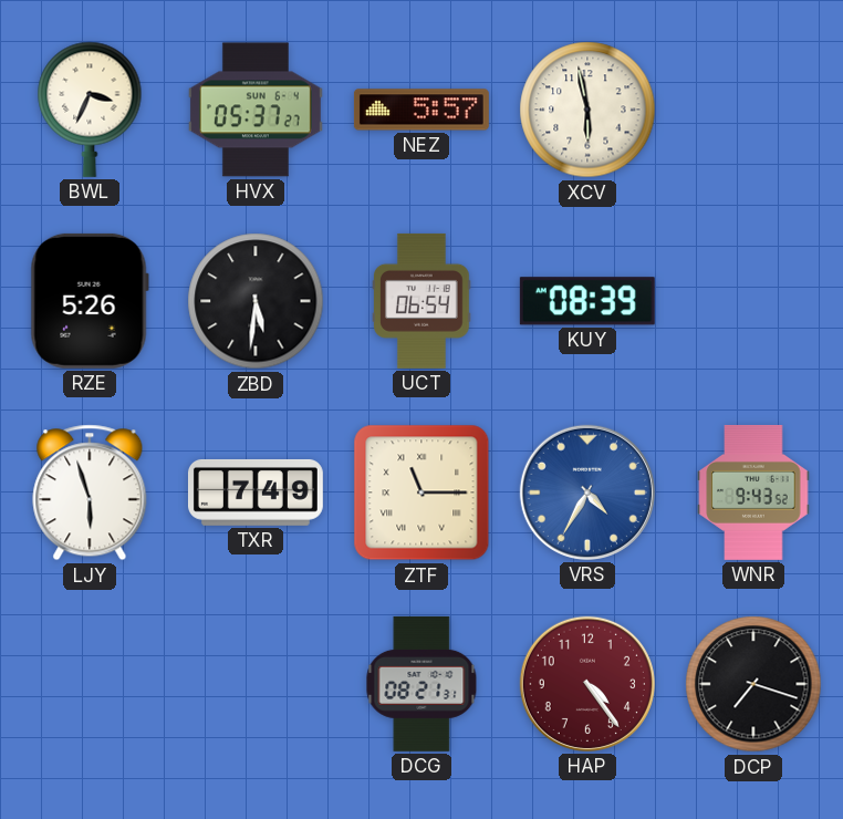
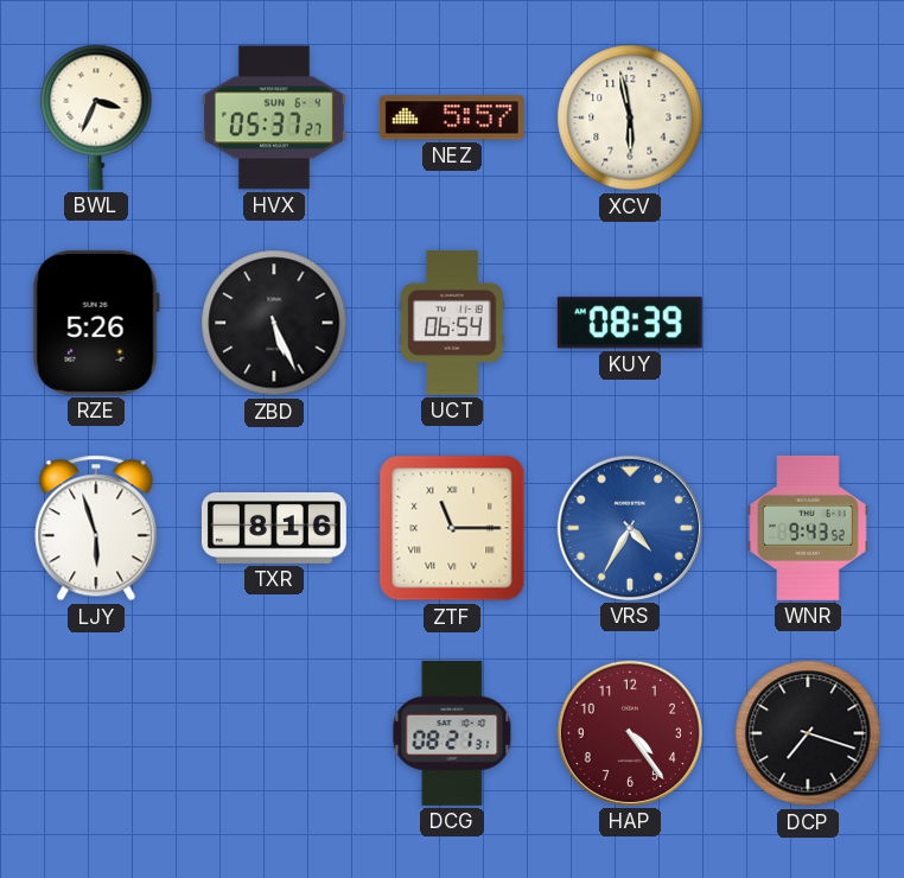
ZBD: 5:31 -> 5:26
TXR: 7:49 -> 8:16
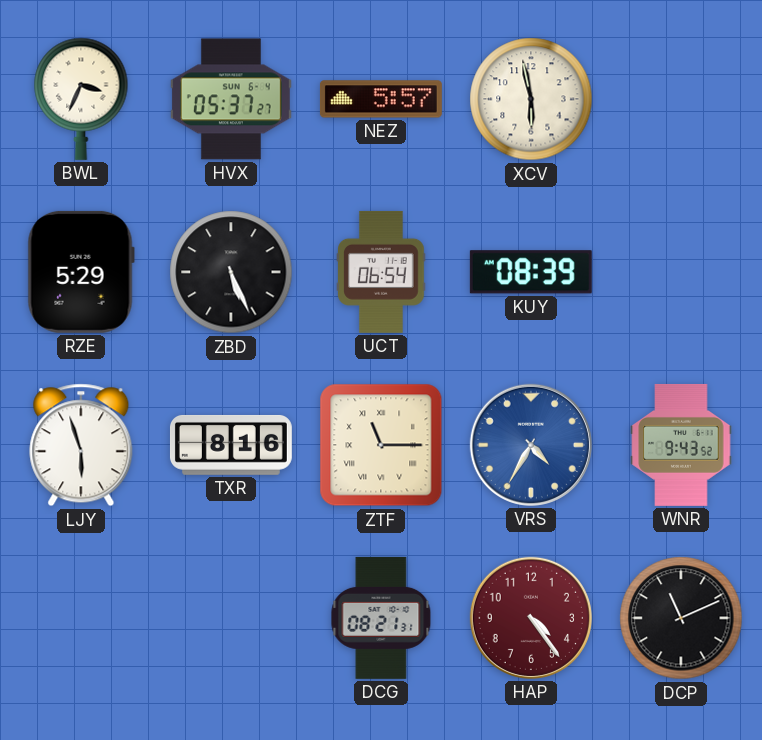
RZE: 5:26 -> 5:29
DCP: 7:18 -> 11:11
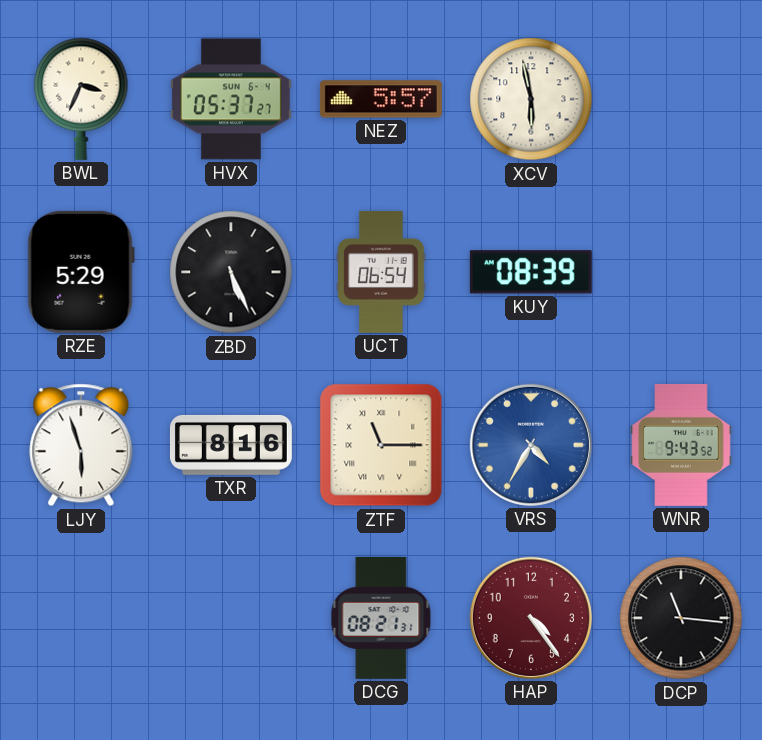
DCP: 11:11 -> 11:16
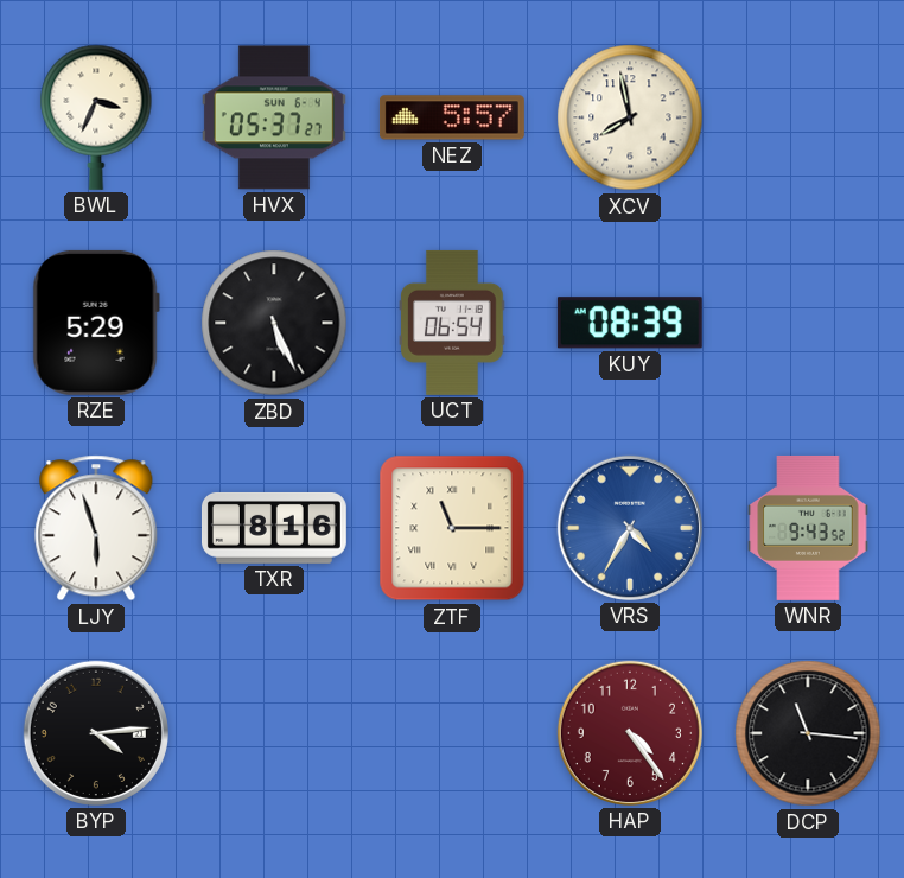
XCV: 5:58 -> 7:58
BYP: none -> 4:14
DCG: 08:21 -> none
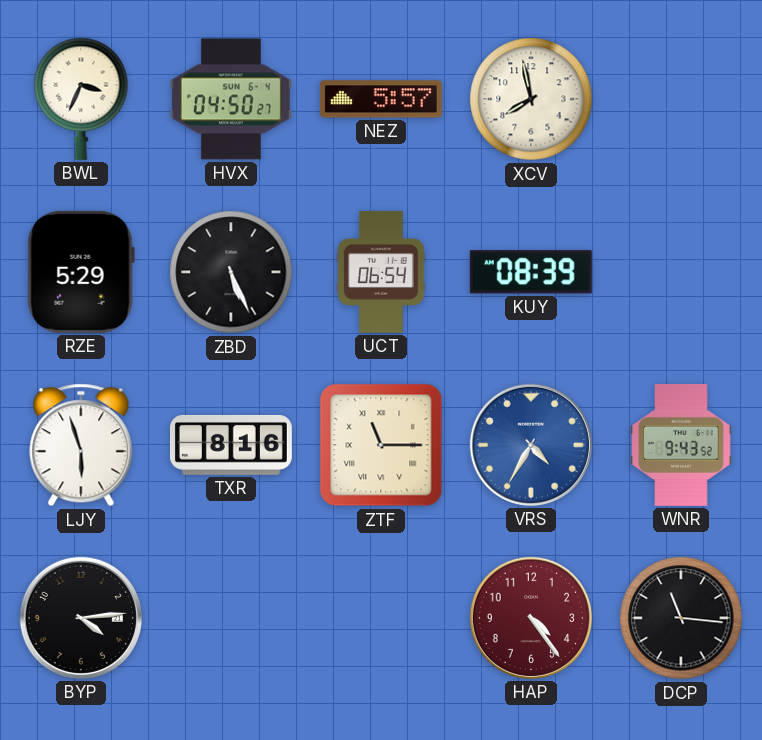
HVX: 05:37 -> 04:50
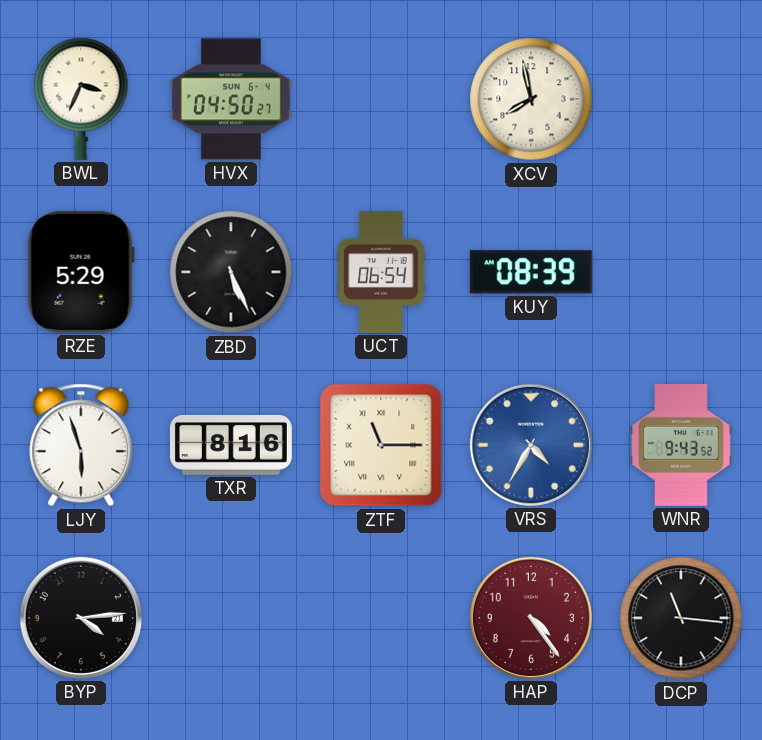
NEZ: 5:57 -> none
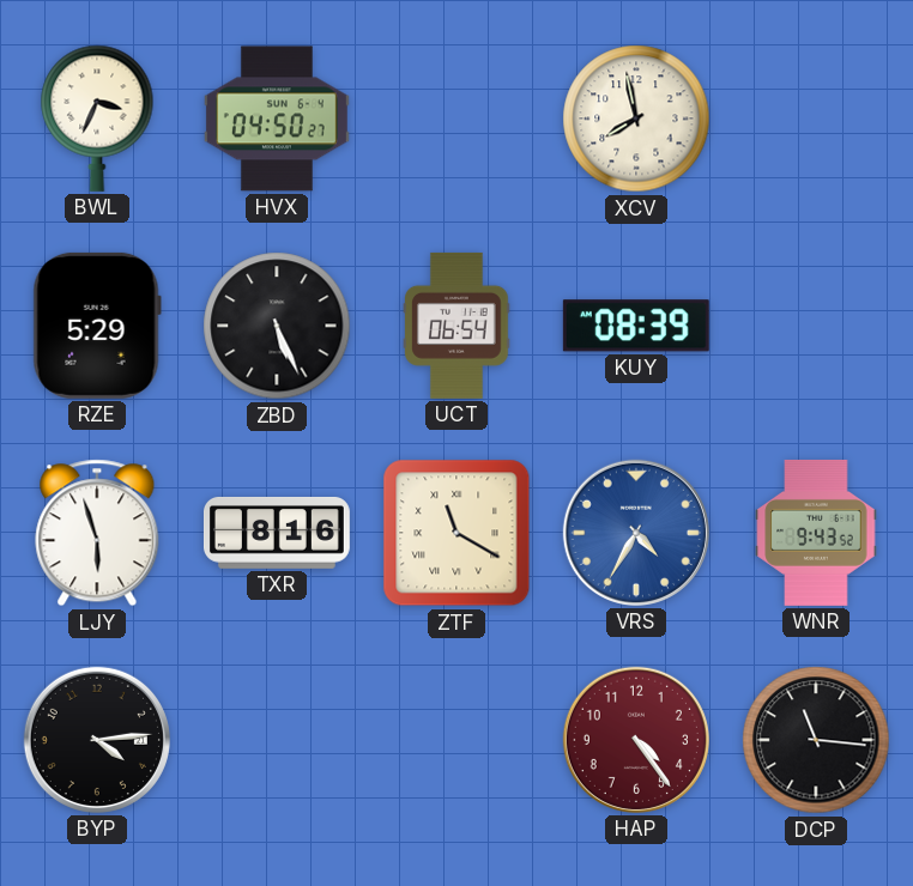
ZTF: 11:15 -> 11:20
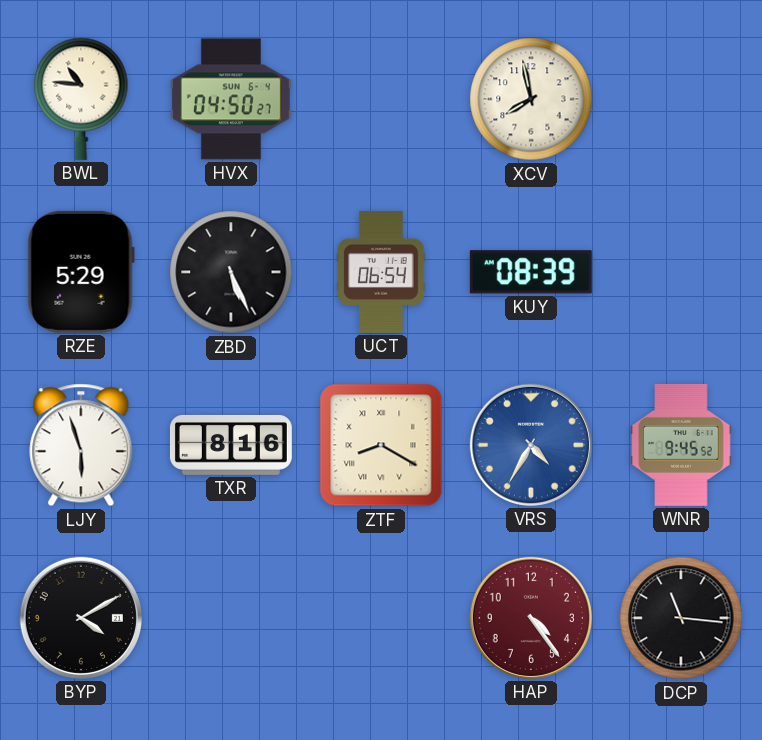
BWL: 3:34 -> 10:46
ZTF: 11:20 -> 8:20
WNR: 9:43 -> 9:45
BYP: 4:14 -> 4:10
